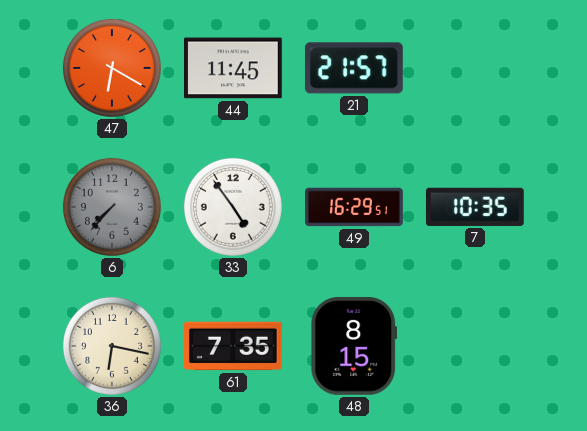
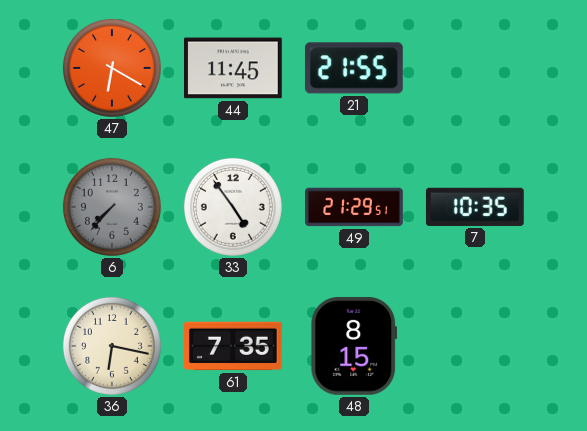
21: 21:57 -> 21:55
49: 16:29 -> 21:29
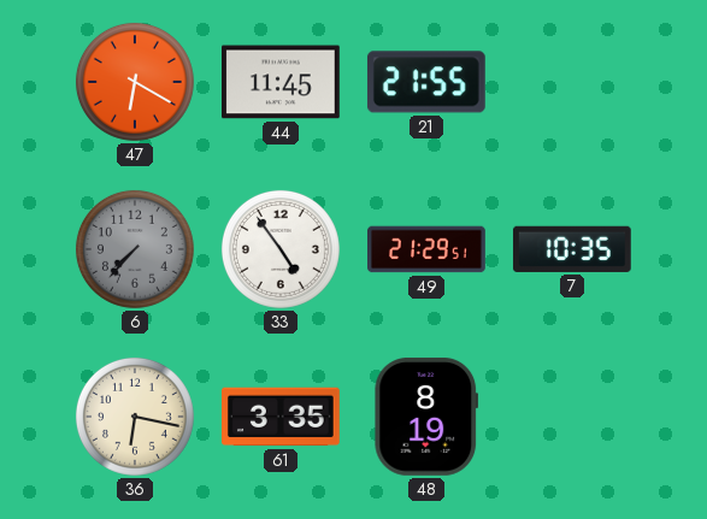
61: 7:35 -> 3:35
48: 8:15 -> 8:19
